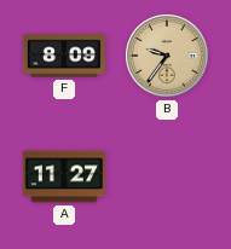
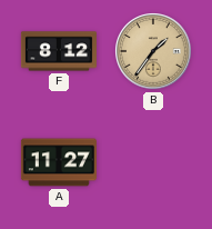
F: 8:09 -> 8:12
B: 9:36 -> 1:36
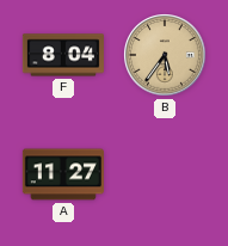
F: 8:12 -> 8:04
B: 1:36 -> 5:36
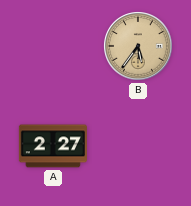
F: 8:04 -> none
A: 11:27 -> 2:27
